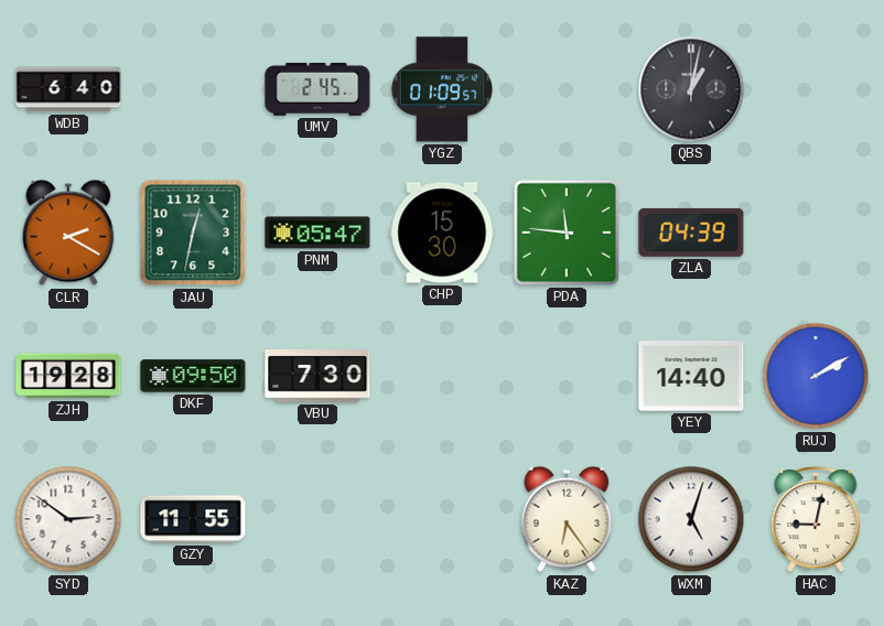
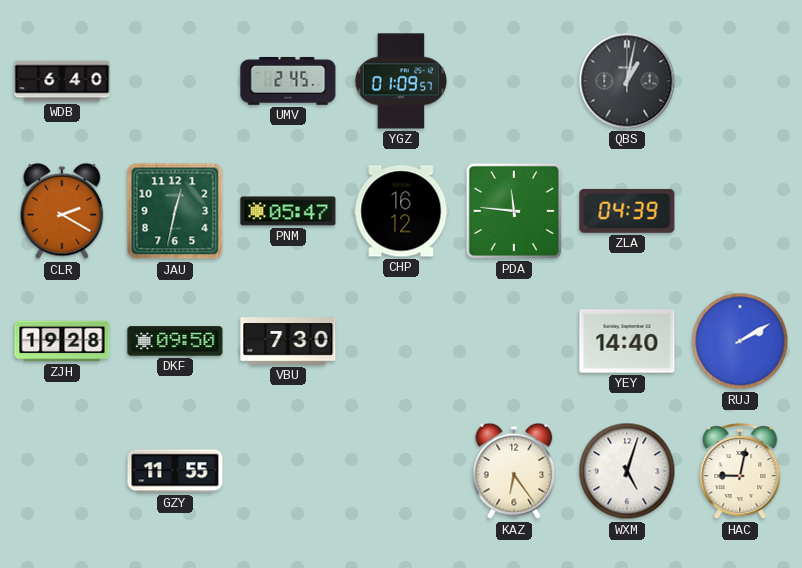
CHP: 15:30 -> 16:12
SYD: 2:51 -> none
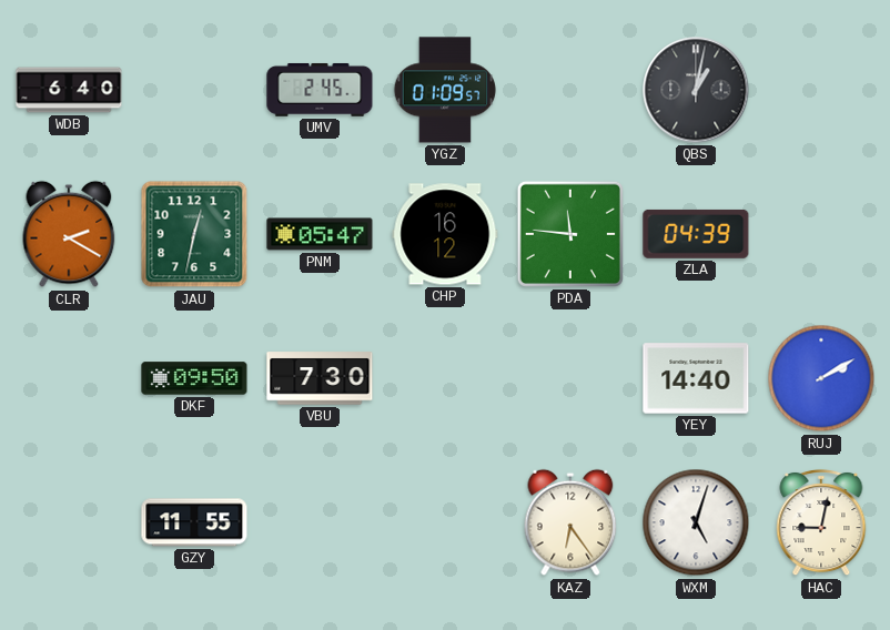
ZJH: 19:28 -> none
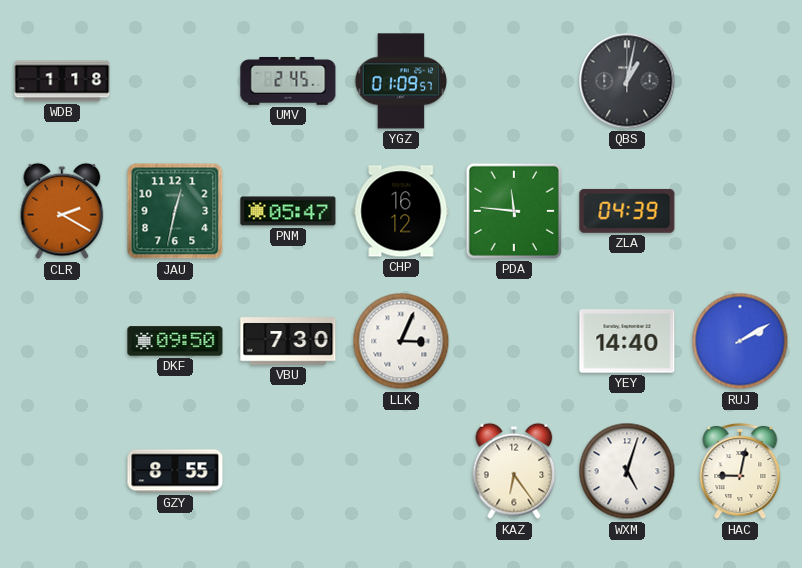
WDB: 6:40 -> 1:18
LLK: none -> 3:04
GZY: 11:55 -> 8:55
